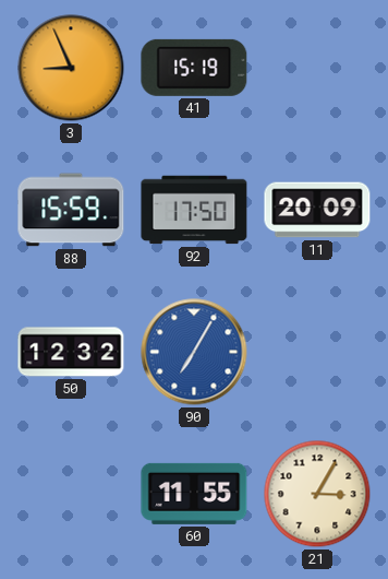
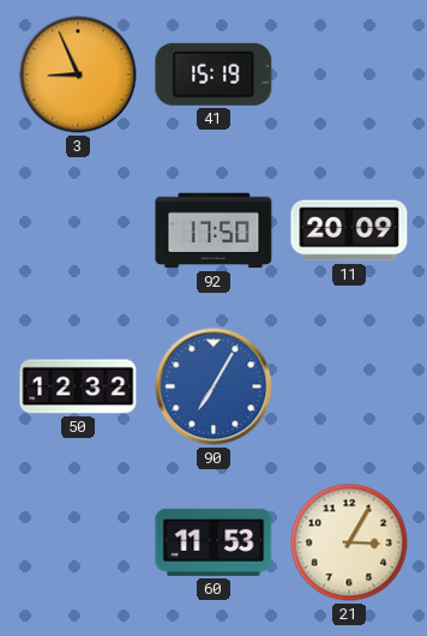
88: 15:59 -> none
60: 11:55 -> 11:53
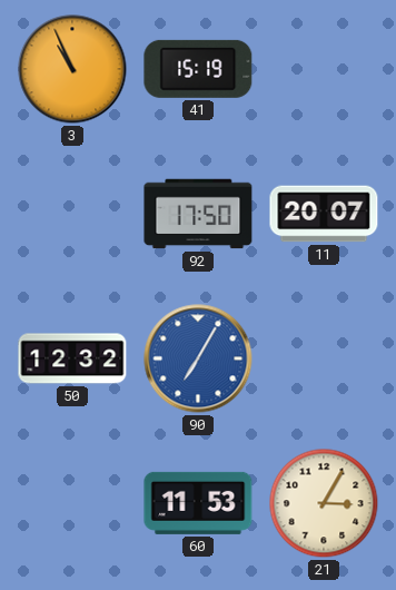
3: 8:56 -> 10:56
11: 20:09 -> 20:07
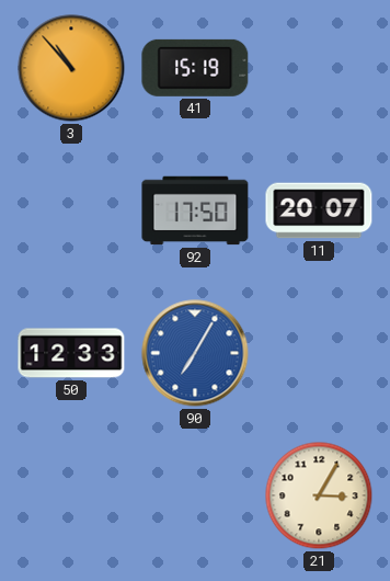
3: 10:56 -> 10:53
50: 12:32 -> 12:33
60: 11:53 -> none
